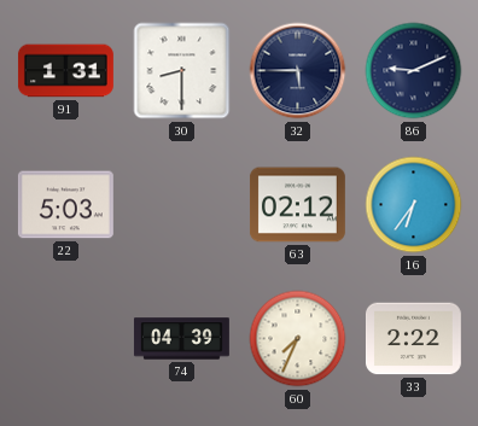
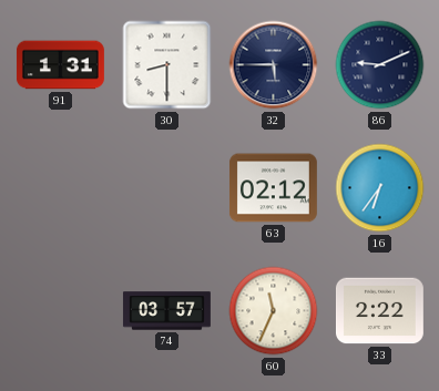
22: 5:03 -> none
74: 04:39 -> 03:57
60: 7:34 -> 11:34
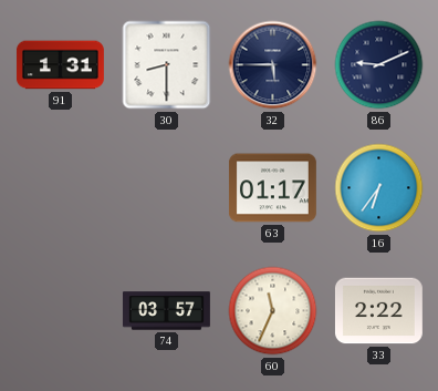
63: 02:12 -> 01:17
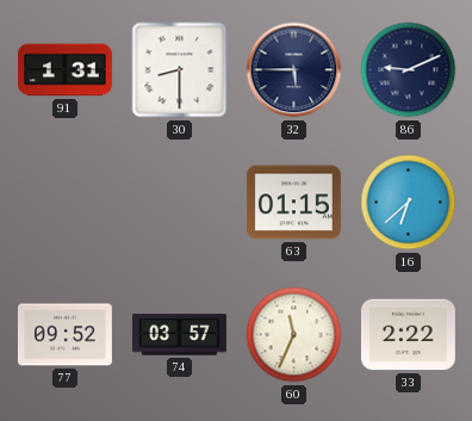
63: 01:17 -> 01:15
16: 6:36 -> 6:38
77: none -> 09:52
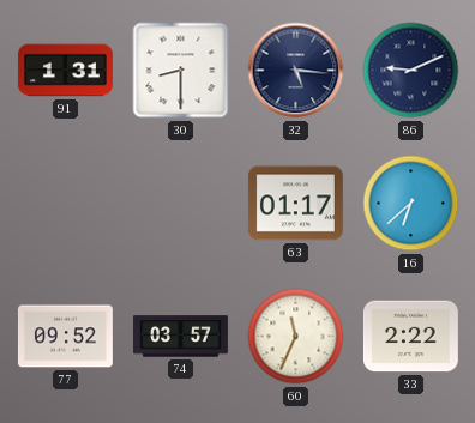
32: 5:45 -> 5:16
63: 01:15 -> 01:17
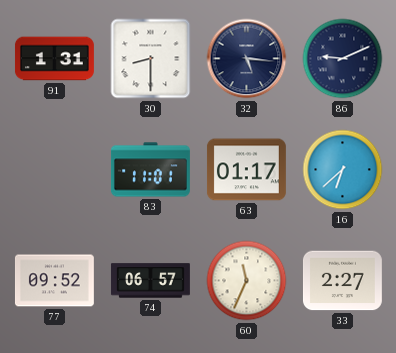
83: none -> 11:01
74: 03:57 -> 06:57
33: 2:22 -> 2:27
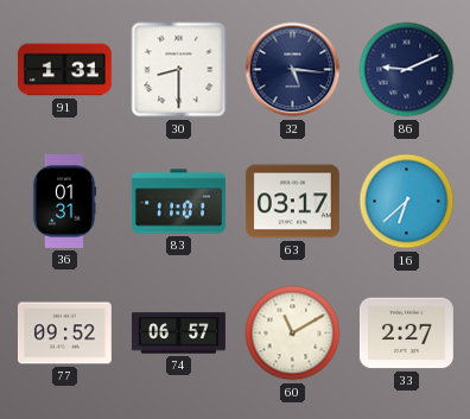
36: none -> 01:31
63: 01:17 -> 03:17
60: 11:34 -> 11:10
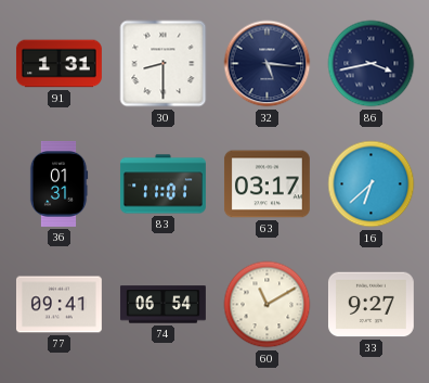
86: 9:11 -> 3:43
77: 09:52 -> 09:41
74: 06:57 -> 06:54
33: 2:27 -> 9:27
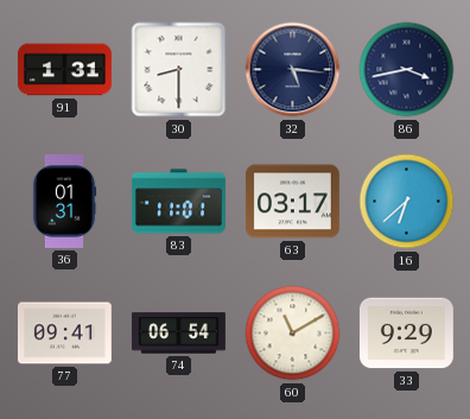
33: 9:27 -> 9:29
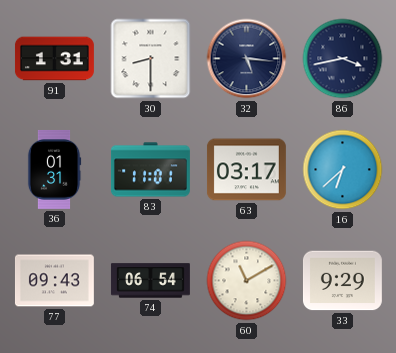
77: 09:41 -> 09:43
